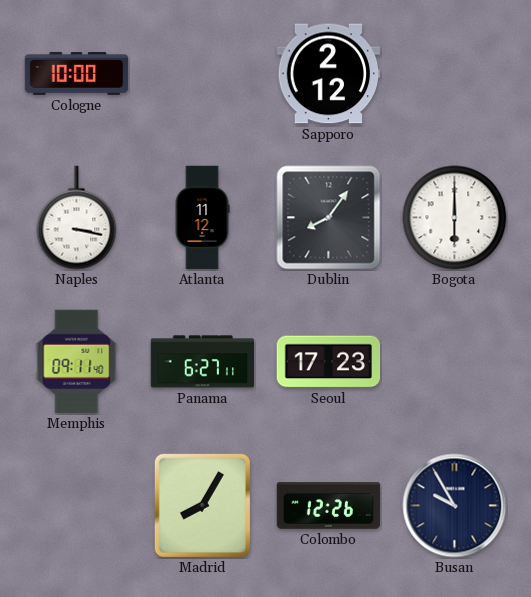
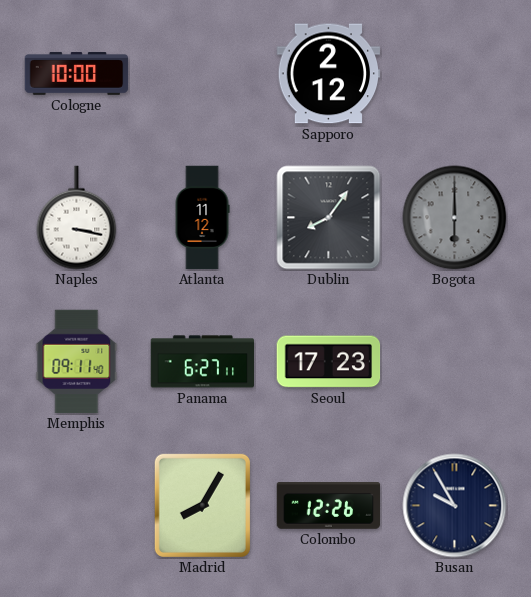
Bogota dial: white -> grey
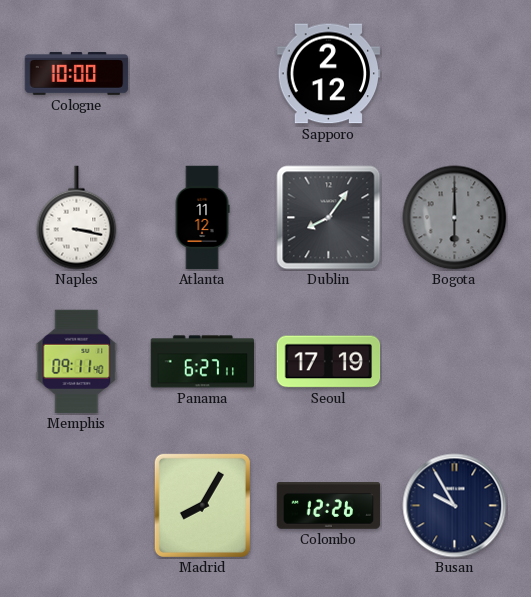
Seoul: 17:23 -> 17:19
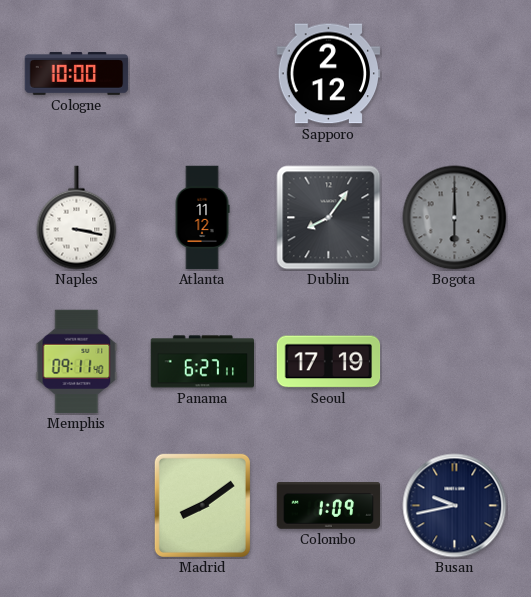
Madrid: 8:05 -> 8:09
Colombo: 12:26 -> 1:09
Busan: 9:55 -> 9:43
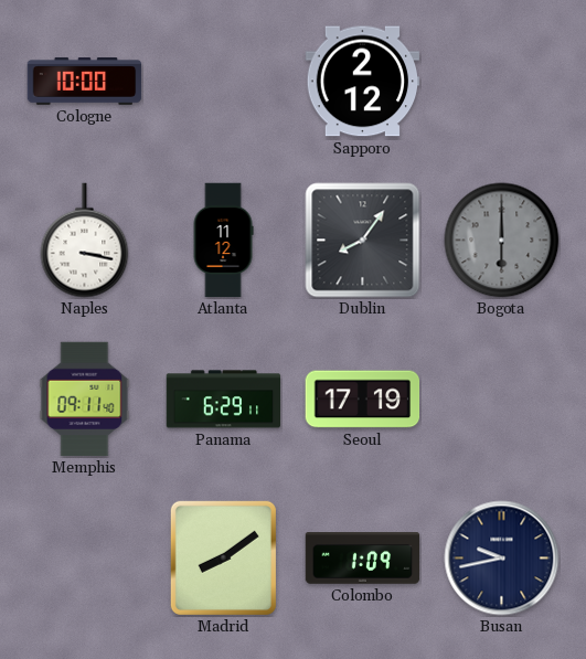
Panama: 6:27 -> 6:29
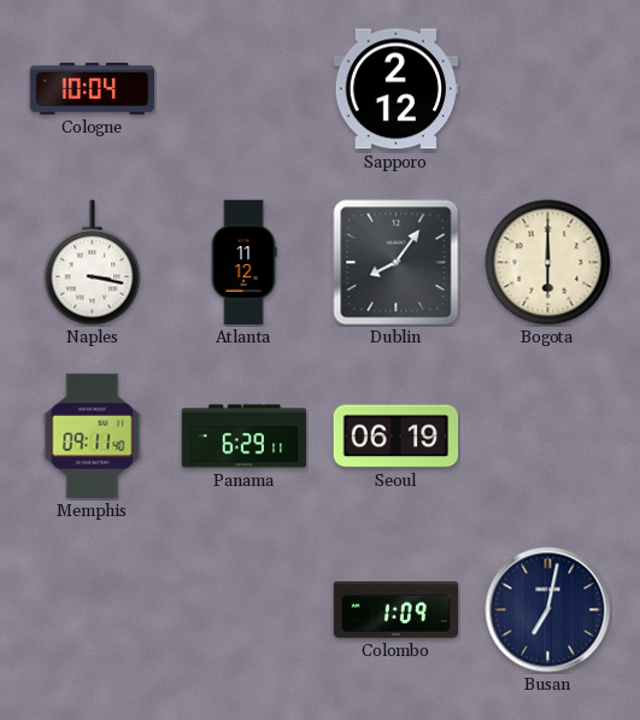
Cologne: 10:00 -> 10:04
Bogota dial: grey -> cream
Seoul: 17:19 -> 06:19
Madrid: 8:09 -> none
Busan: 9:43 -> 7:02
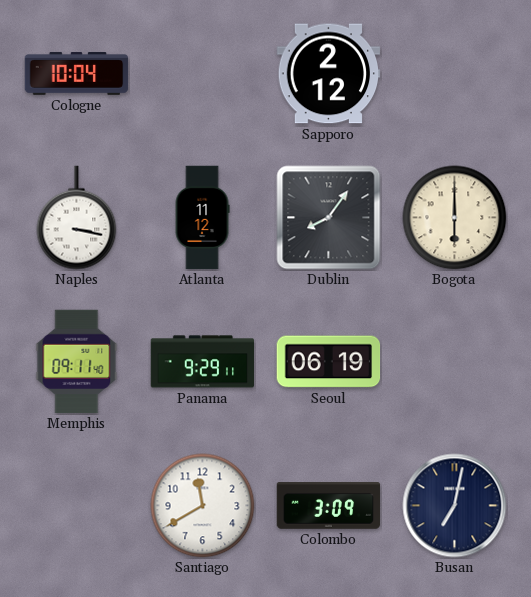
Panama: 6:29 -> 9:29
Santiago: none -> 11:40
Colombo: 1:09 -> 3:09
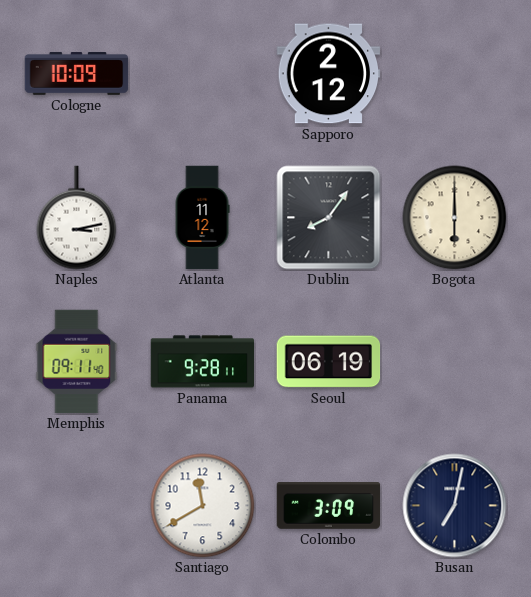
Cologne: 10:04 -> 10:09
Naples: 3:17 -> 3:13
Panama: 9:29 -> 9:28
